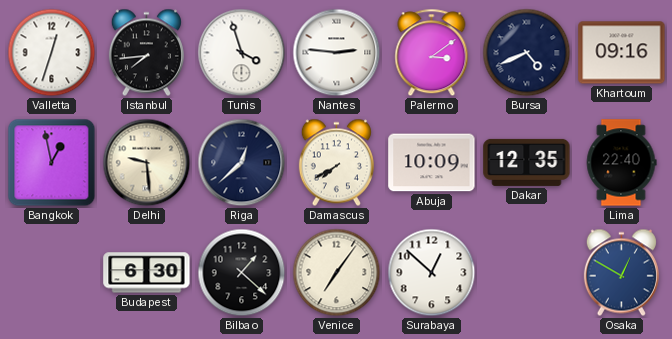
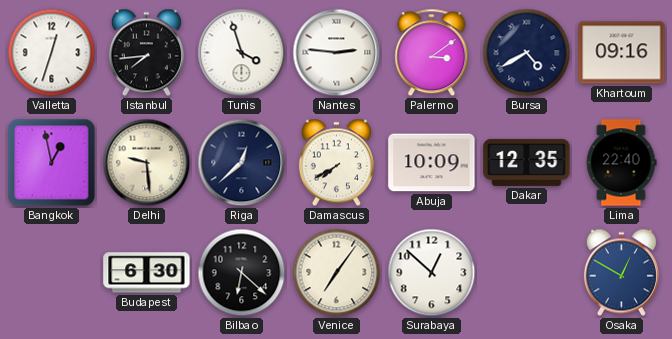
Bursa: 4:41 -> 4:40
Bilbao: 1:22 -> 6:22
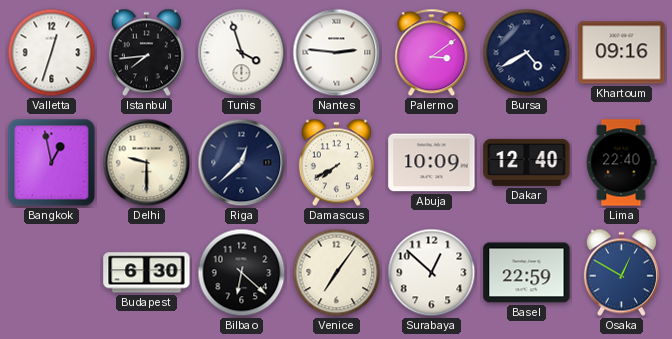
Delhi: 9:29 -> 9:30
Dakar: 12:35 -> 12:40
Basel: none -> 22:59
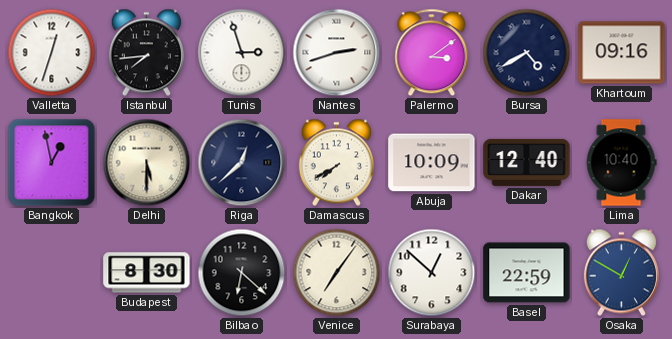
Tunis: 3:57 -> 2:57
Nantes: 2:46 -> 2:42
Delhi: 9:30 -> 5:30
Lima: 22:40 -> 10:40
Budapest: 6:30 -> 8:30
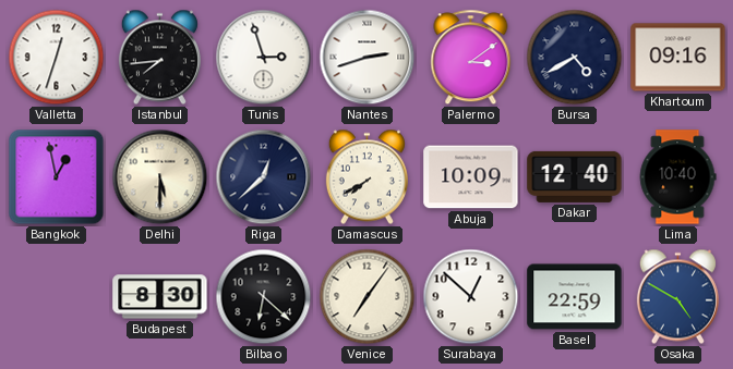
Osaka: 12:50 -> 4:50
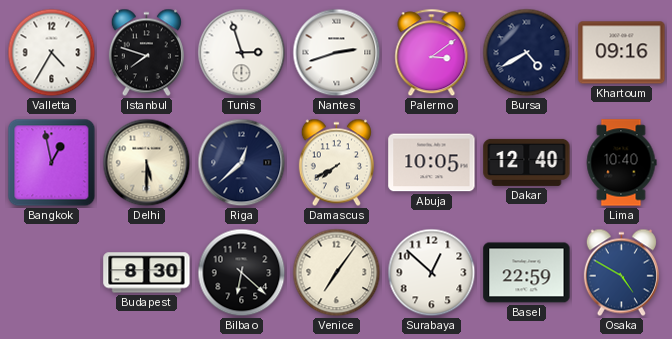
Valletta: 12:33 -> 4:35
Istanbul: 7:44 -> 7:48
Abuja: 10:09 -> 10:05
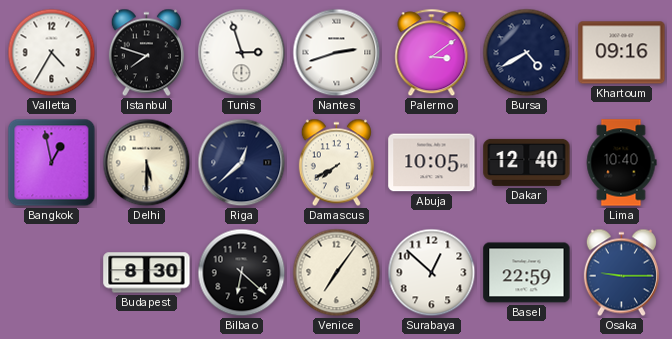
Osaka: 4:50 -> 9:15
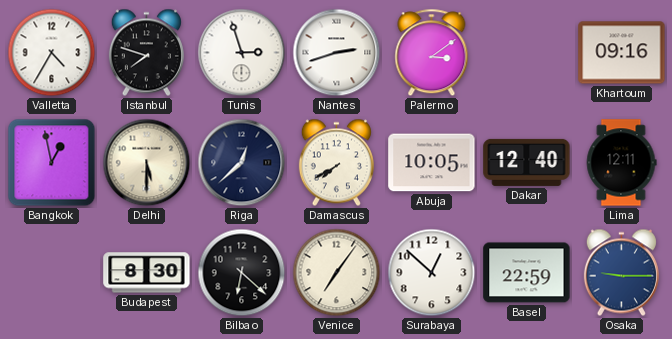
Bursa: 4:40 -> none
Lima: 10:40 -> 12:11
